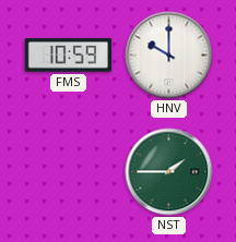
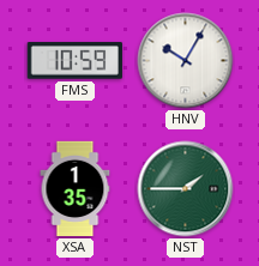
HNV: 10:00 -> 10:05
XSA: none -> 1:35
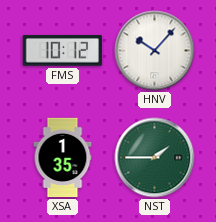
FMS: 10:59 -> 10:12
HNV: 10:05 -> 10:07
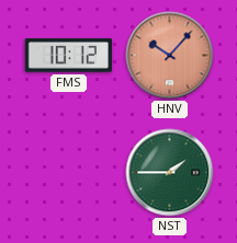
HNV dial: white -> salmon
XSA: 1:35 -> none
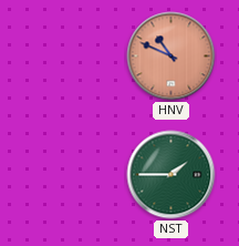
FMS: 10:12 -> none
HNV: 10:07 -> 10:49
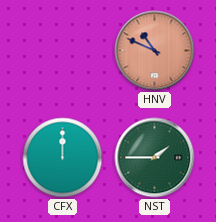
CFX: none -> 12:00
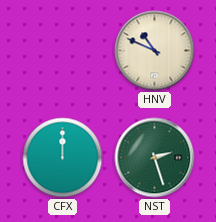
HNV dial: salmon -> cream
NST: 1:45 -> 2:27
